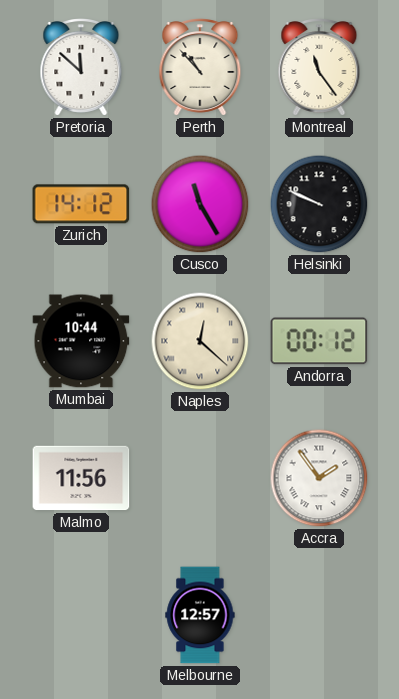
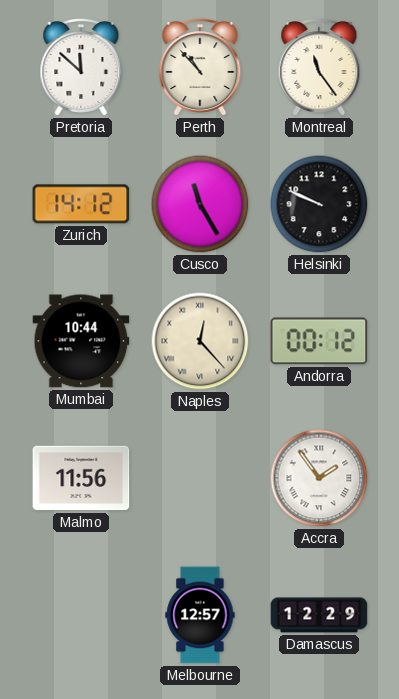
Naples: 12:22 -> 12:23
Damascus: none -> 12:29
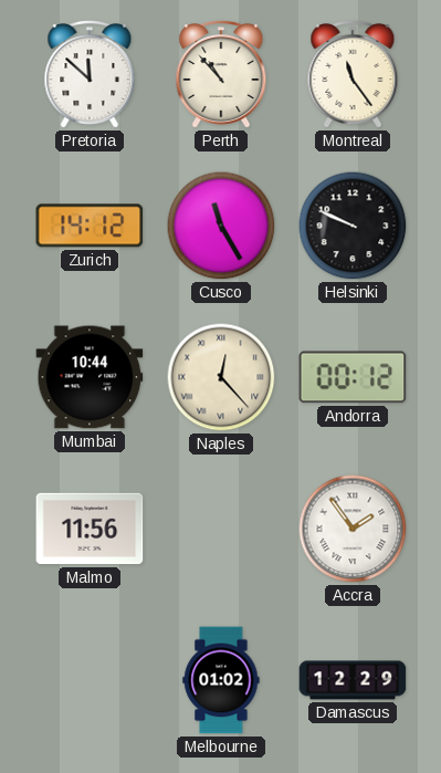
Melbourne: 12:57 -> 01:02
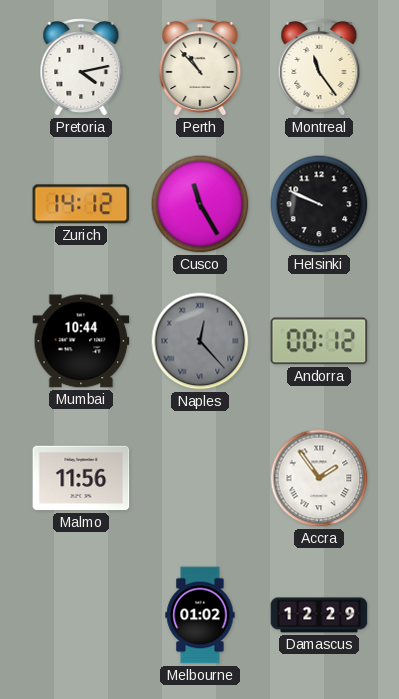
Pretoria: 11:52 -> 4:13
Naples dial: cream -> grey
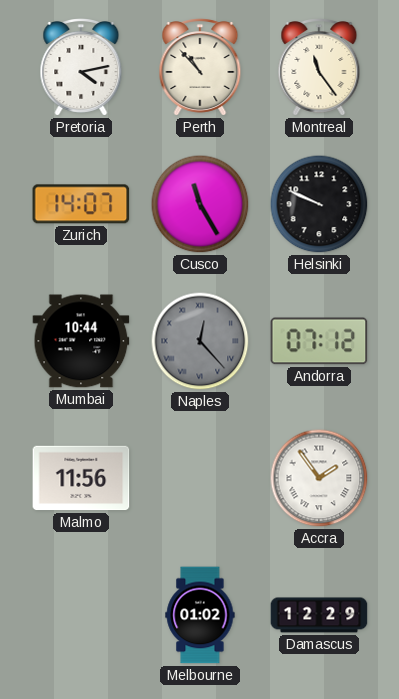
Zurich: 14:12 -> 14:07
Andorra: 00:12 -> 07:12
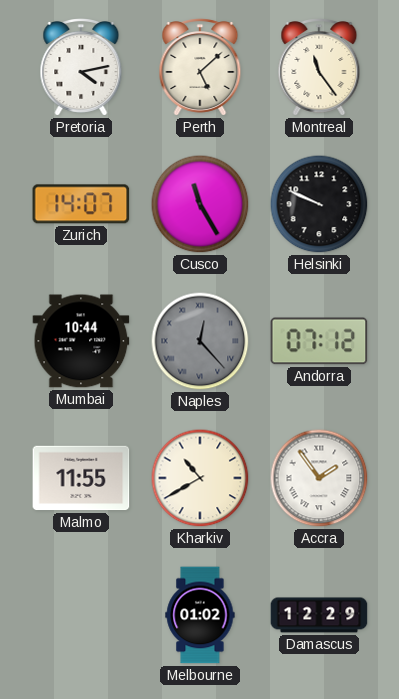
Perth: 10:53 -> 5:08
Malmo: 11:56 -> 11:55
Kharkiv: none -> 10:40
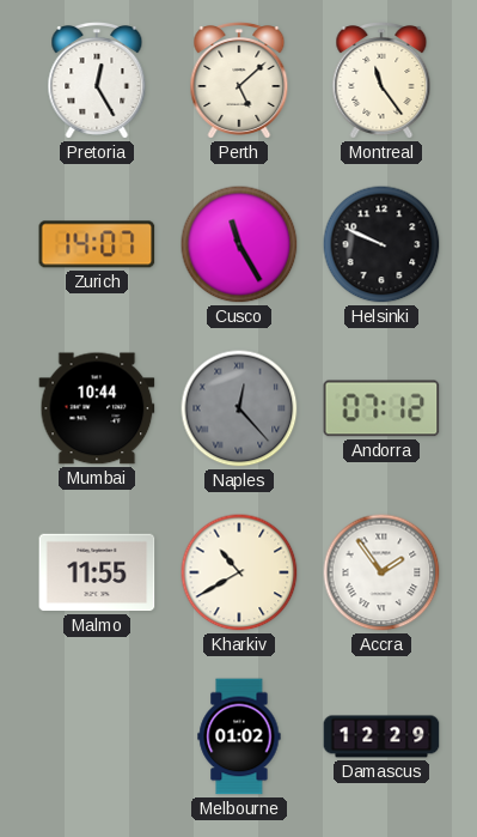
Pretoria: 4:13 -> 12:25
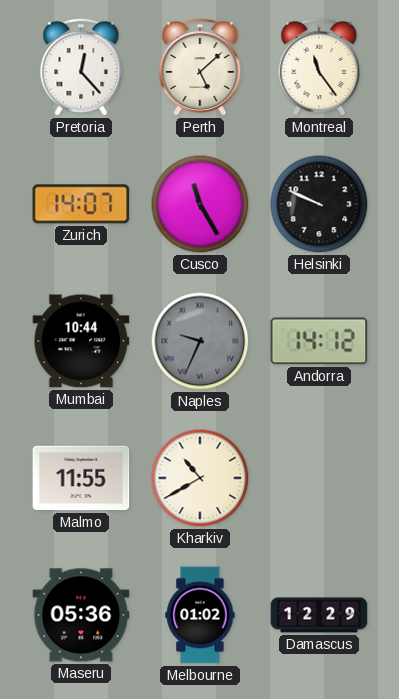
Pretoria: 12:25 -> 12:23
Naples: 12:23 -> 9:34
Andorra: 07:12 -> 14:12
Accra: 1:54 -> none
Maseru: none -> 05:36
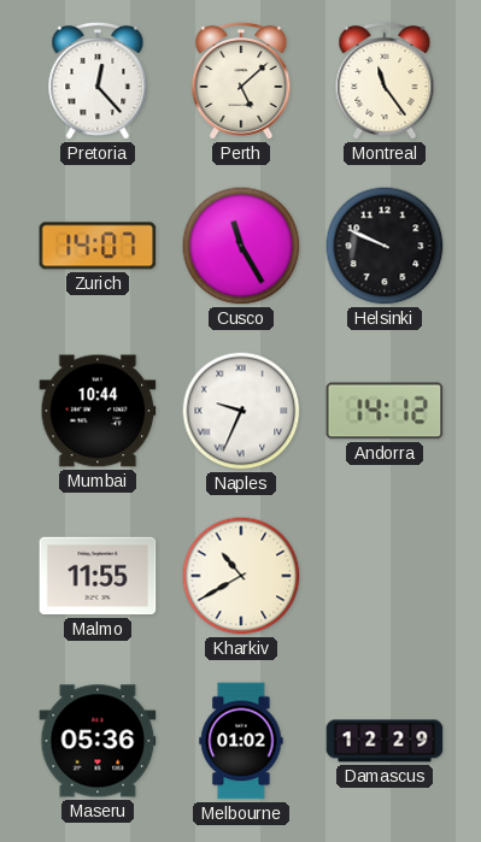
Naples dial: grey -> white
